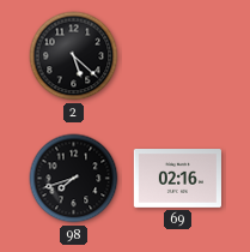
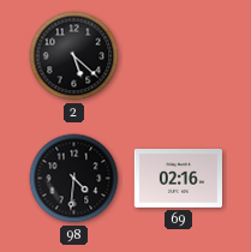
98: 7:42 -> 4:31
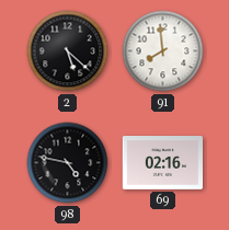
91: none -> 7:59
98: 4:31 -> 4:47
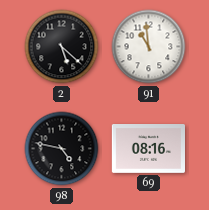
91: 7:59 -> 10:59
69: 02:16 -> 08:16
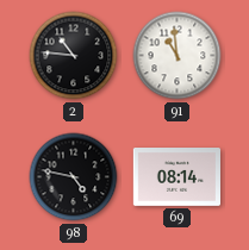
2: 5:22 -> 10:46
69: 08:16 -> 08:14
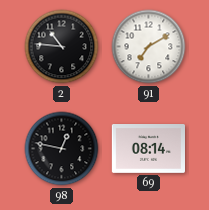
91: 10:59 -> 7:10
98: 4:47 -> 12:47
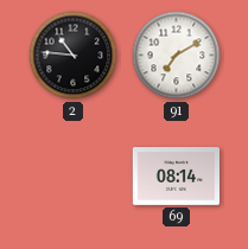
98: 12:47 -> none
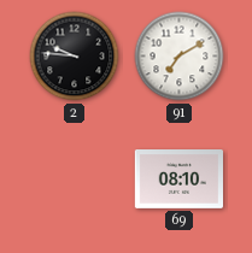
2: 10:46 -> 9:46
69: 08:14 -> 08:10
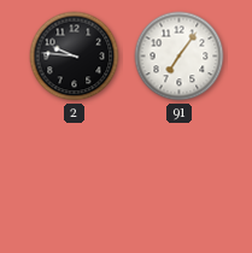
91: 7:10 -> 7:06
69: 08:10 -> none
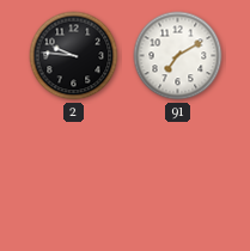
91: 7:06 -> 7:10
